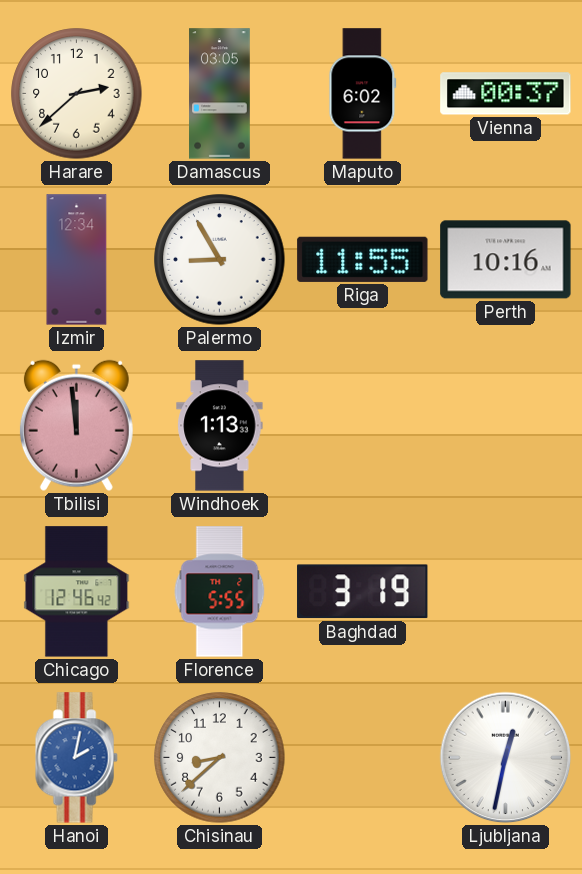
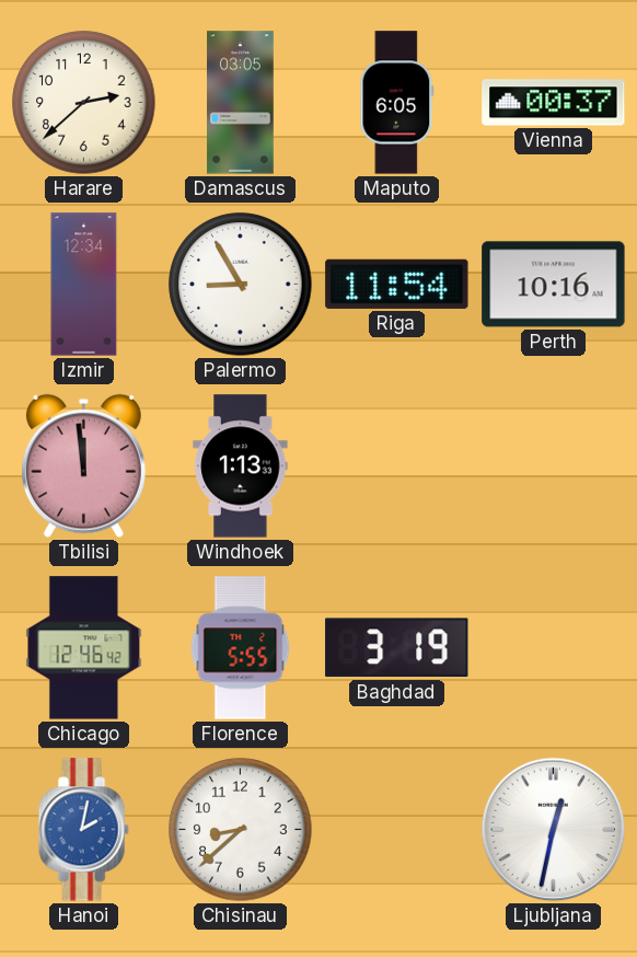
Maputo: 6:02 -> 6:05
Riga: 11:55 -> 11:54
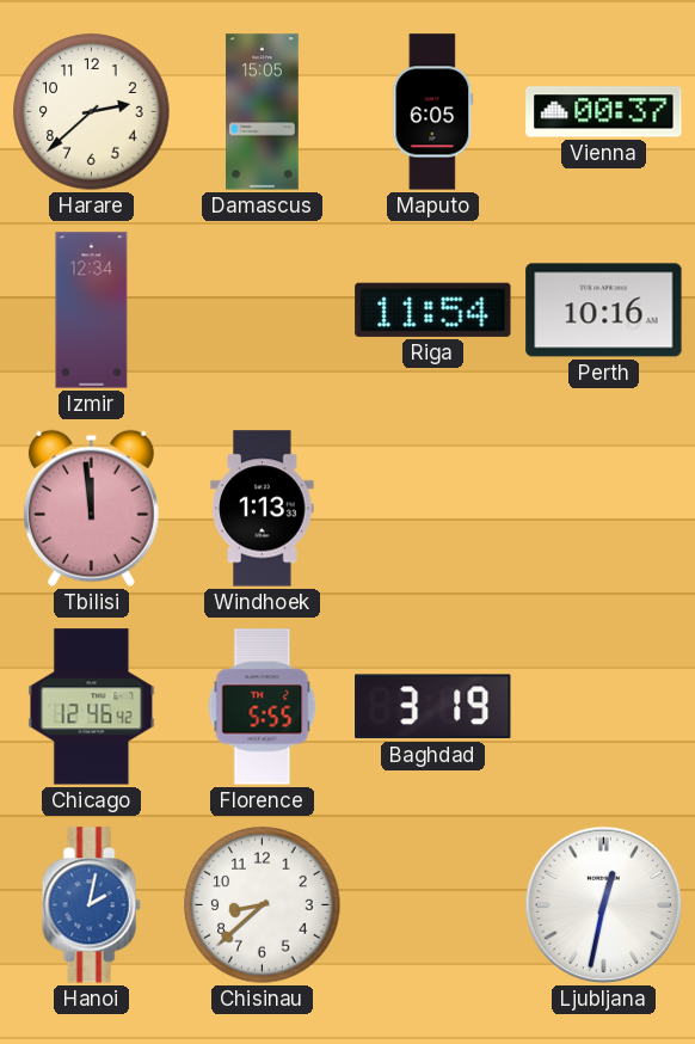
Damascus: 03:05 -> 15:05
Palermo: 8:55 -> none
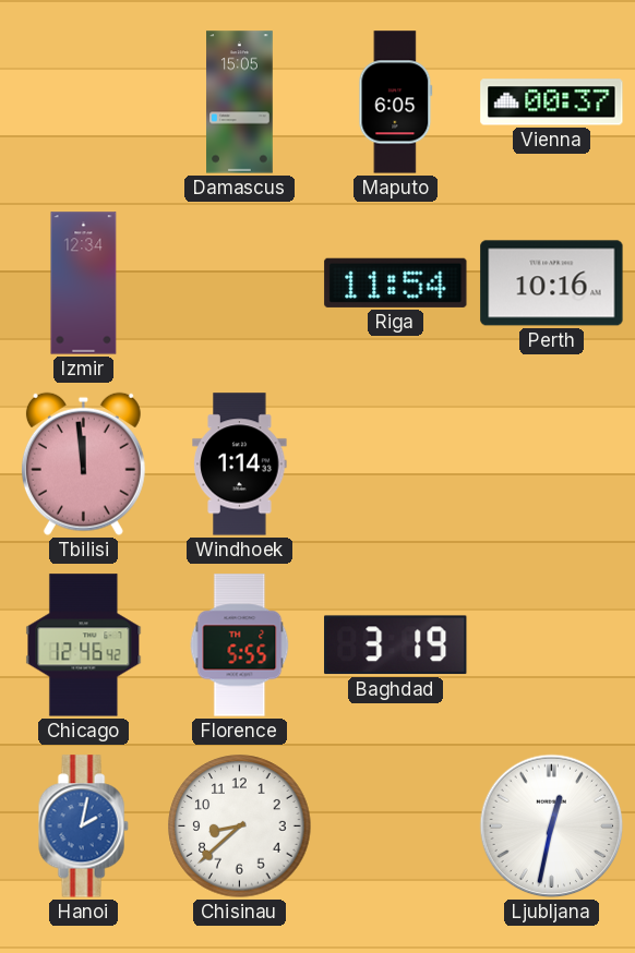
Harare: 2:38 -> none
Windhoek: 1:13 -> 1:14
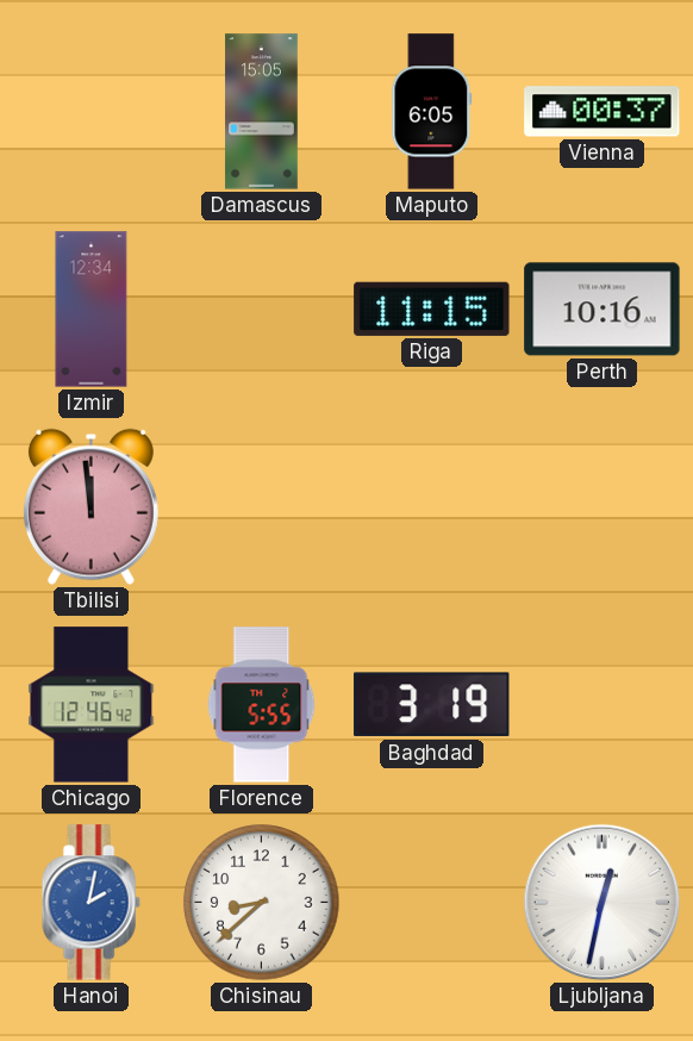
Riga: 11:54 -> 11:15
Windhoek: 1:14 -> none
